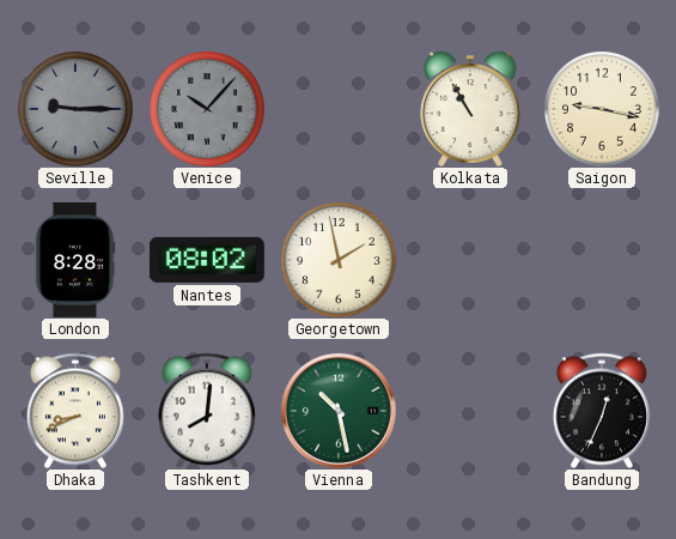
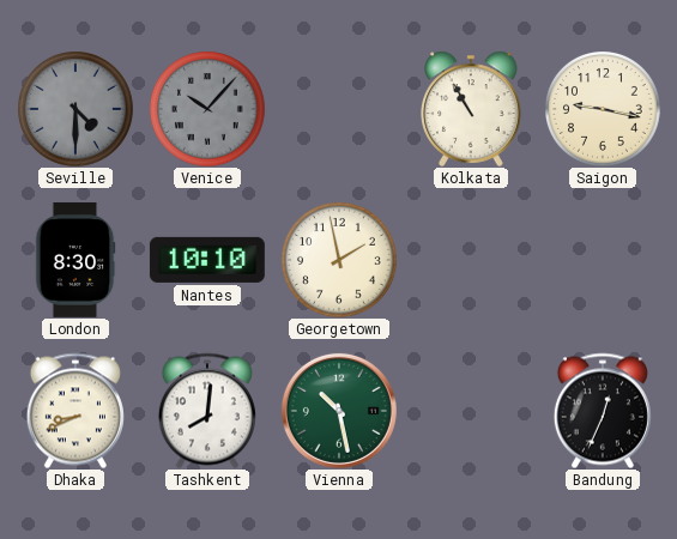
Seville: 9:15 -> 4:30
London: 8:28 -> 8:30
Nantes: 08:02 -> 10:10
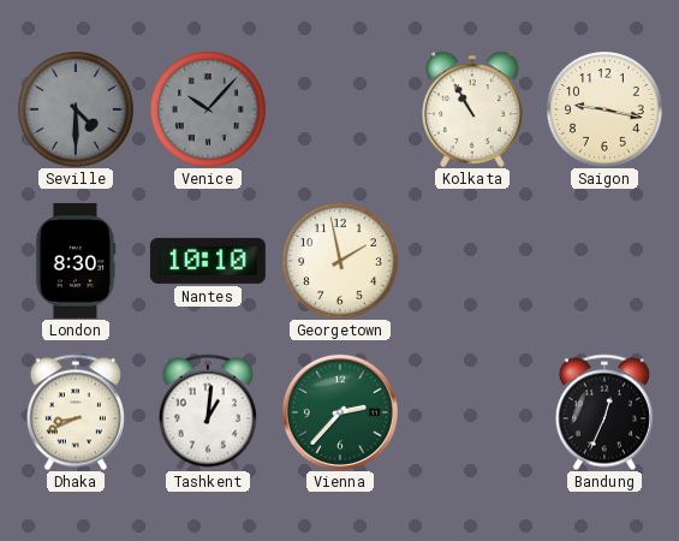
Tashkent: 8:01 -> 1:01
Vienna: 10:28 -> 2:37
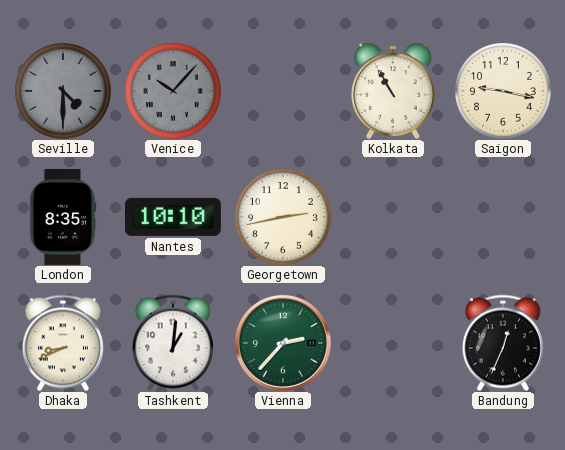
London: 8:30 -> 8:35
Georgetown: 1:58 -> 2:43
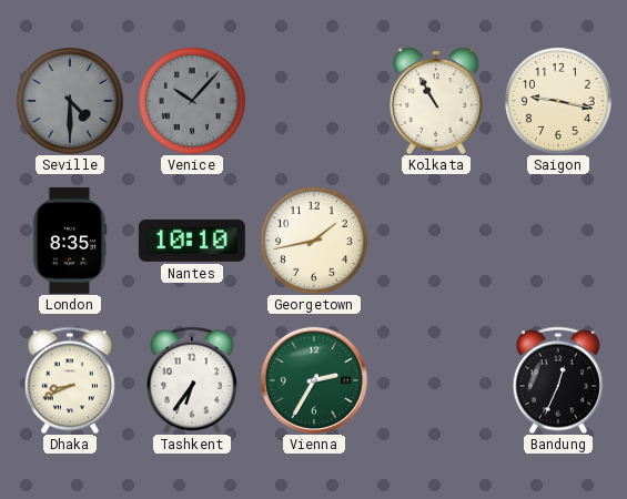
Georgetown: 2:43 -> 1:43
Tashkent: 1:01 -> 6:36
Vienna: 2:37 -> 2:35
